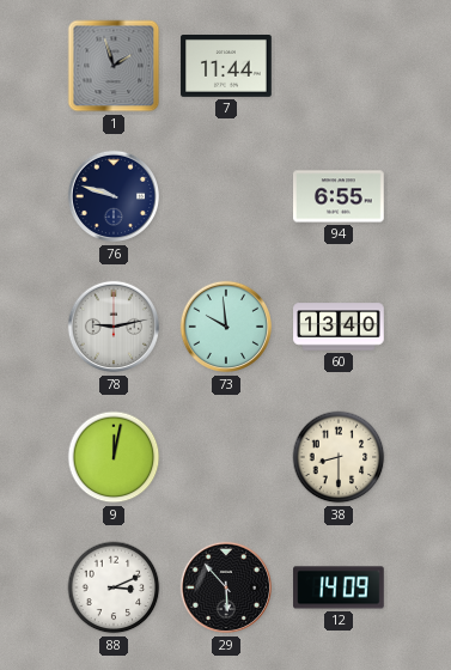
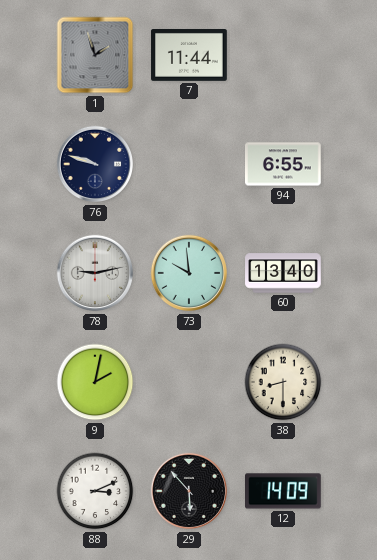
9: 12:02 -> 2:02
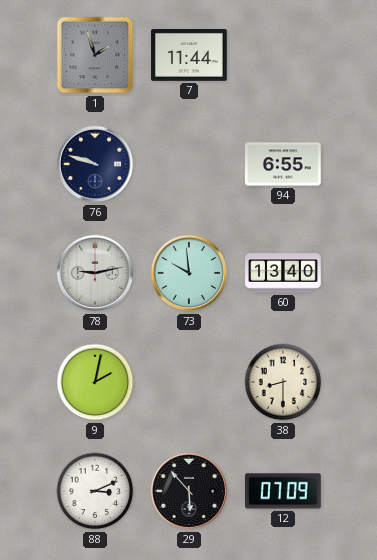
12: 14:09 -> 07:09
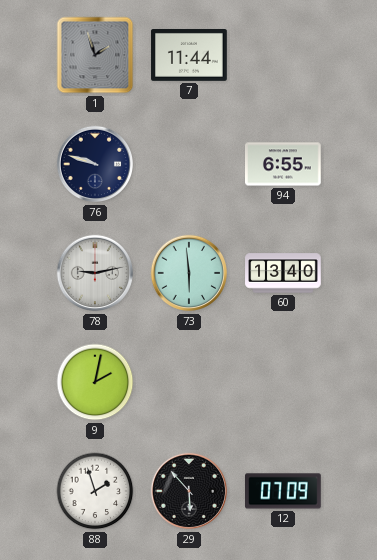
73: 9:59 -> 5:59
38: 8:30 -> none
88: 3:11 -> 1:57
